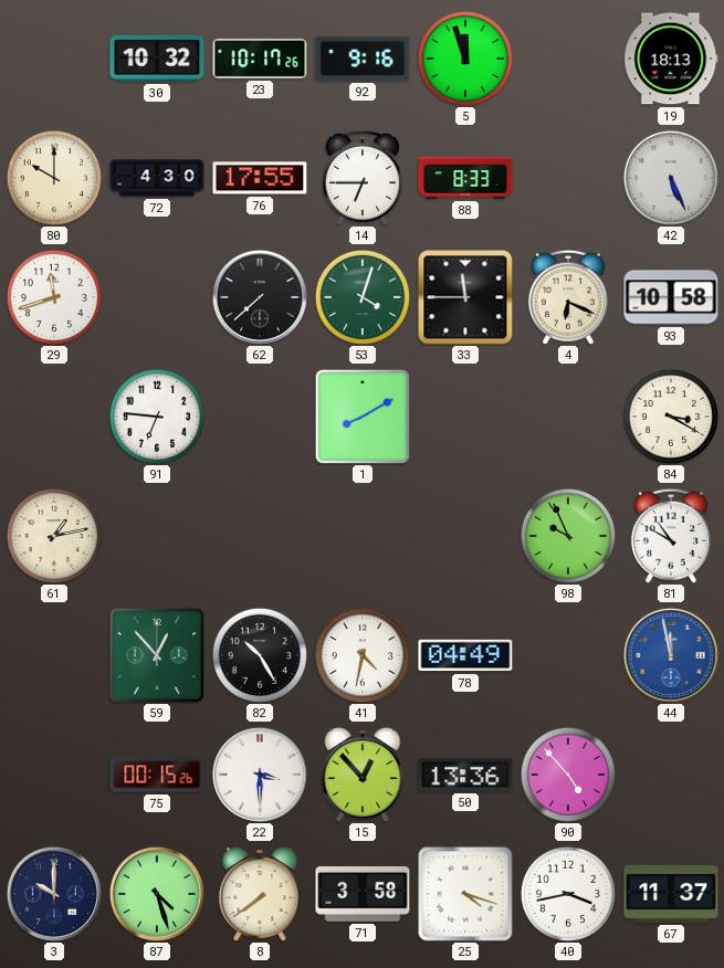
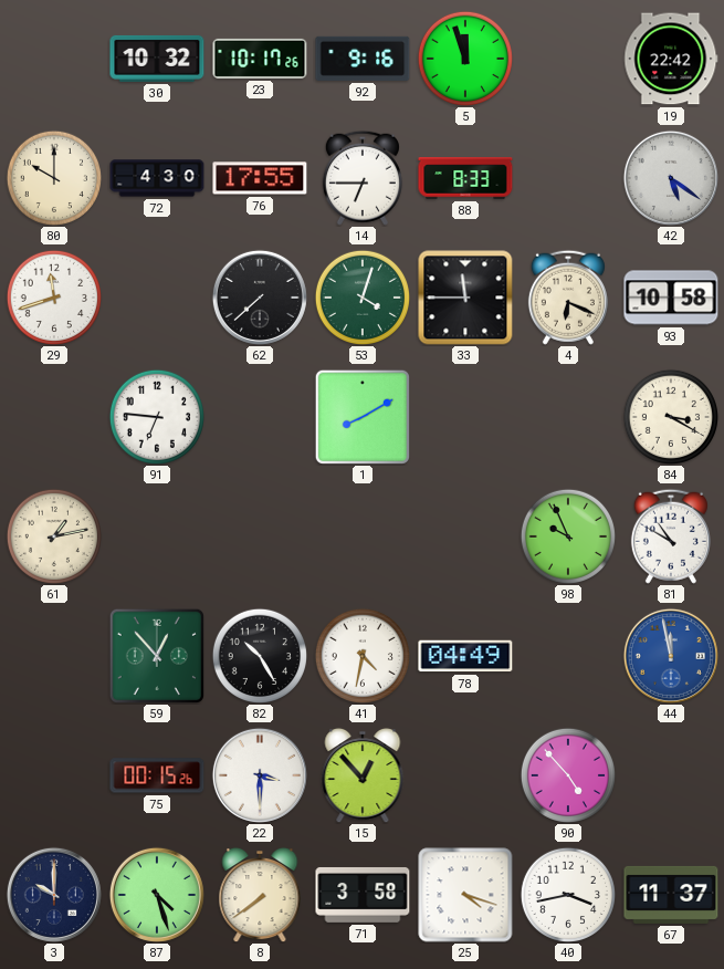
19: 18:13 -> 22:42
42: 5:26 -> 5:21
50: 13:36 -> none
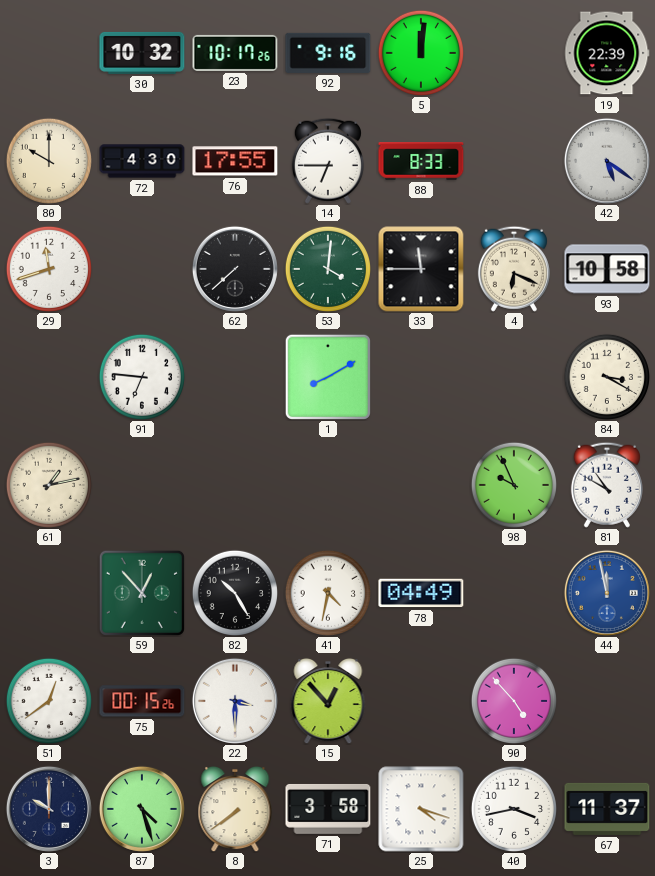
5: 11:57 -> 12:01
19: 22:42 -> 22:39
53: 4:03 -> 4:01
51: none -> 12:39
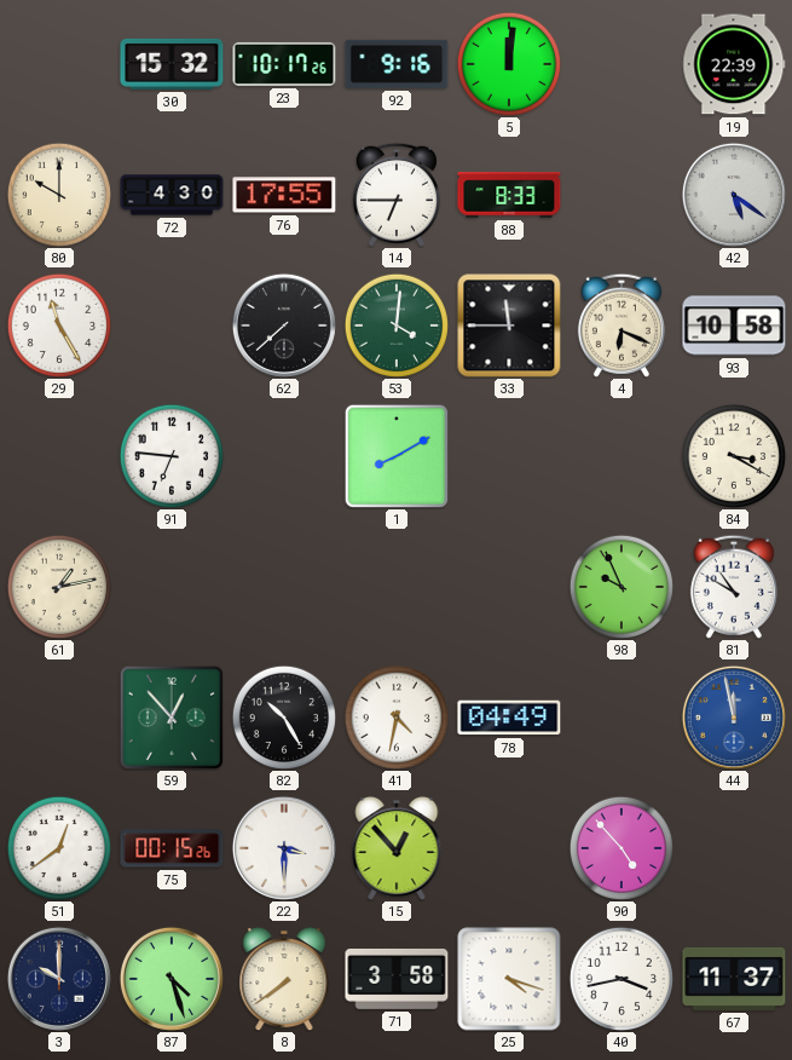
30: 10:32 -> 15:32
29: 11:42 -> 11:25
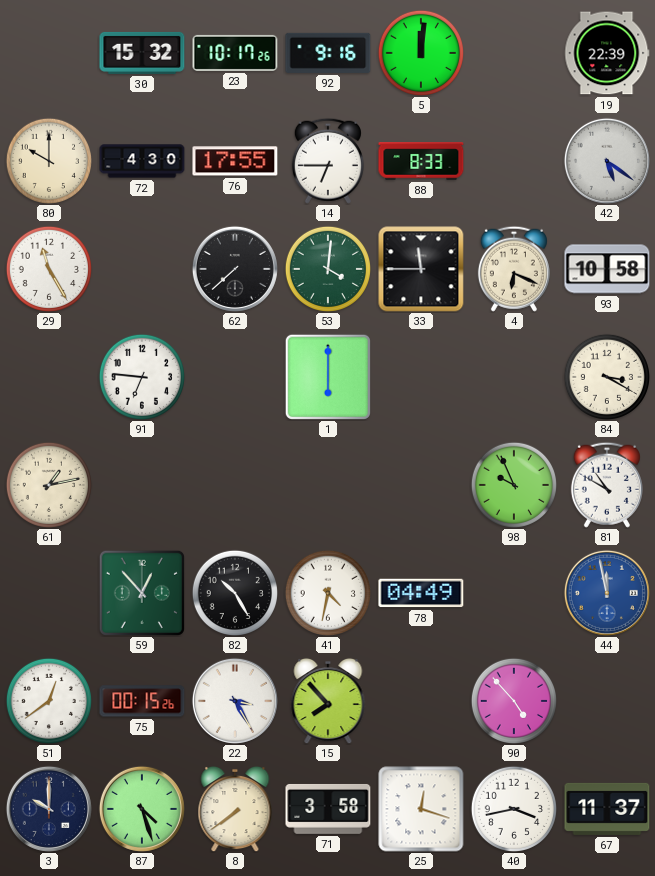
1: 8:10 -> 6:00
22: 3:30 -> 3:25
15: 12:53 -> 7:53
25: 4:18 -> 12:18
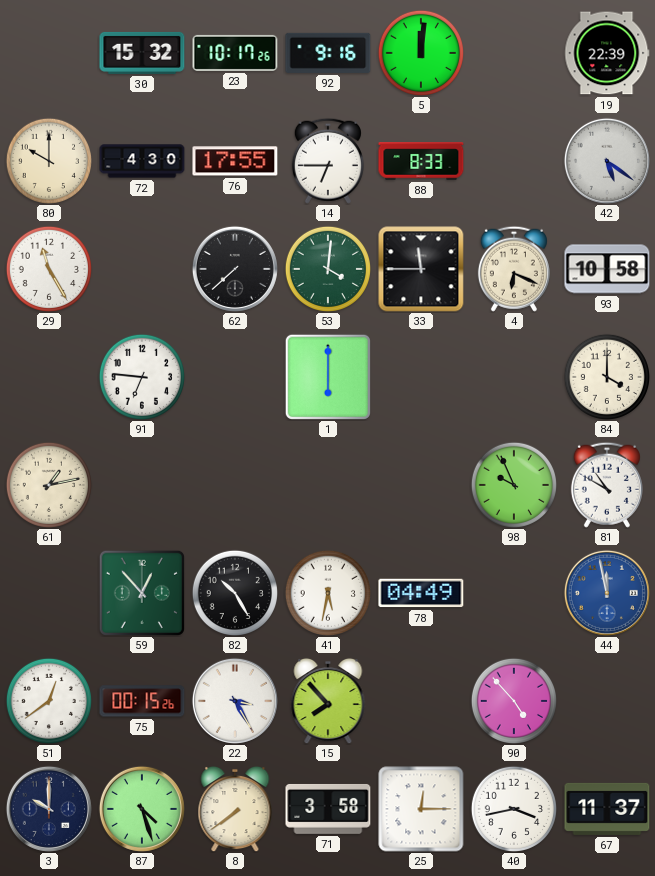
84: 3:20 -> 4:00
41: 4:32 -> 5:32
25: 12:18 -> 12:15
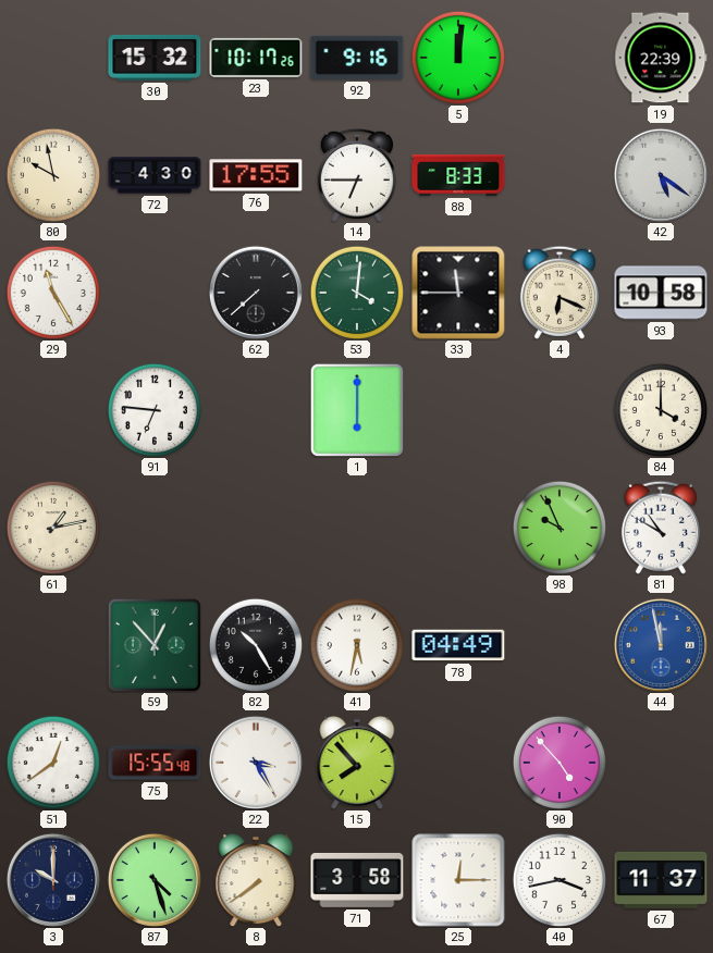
80: 10:00 -> 9:58
75: 00:15 -> 15:55
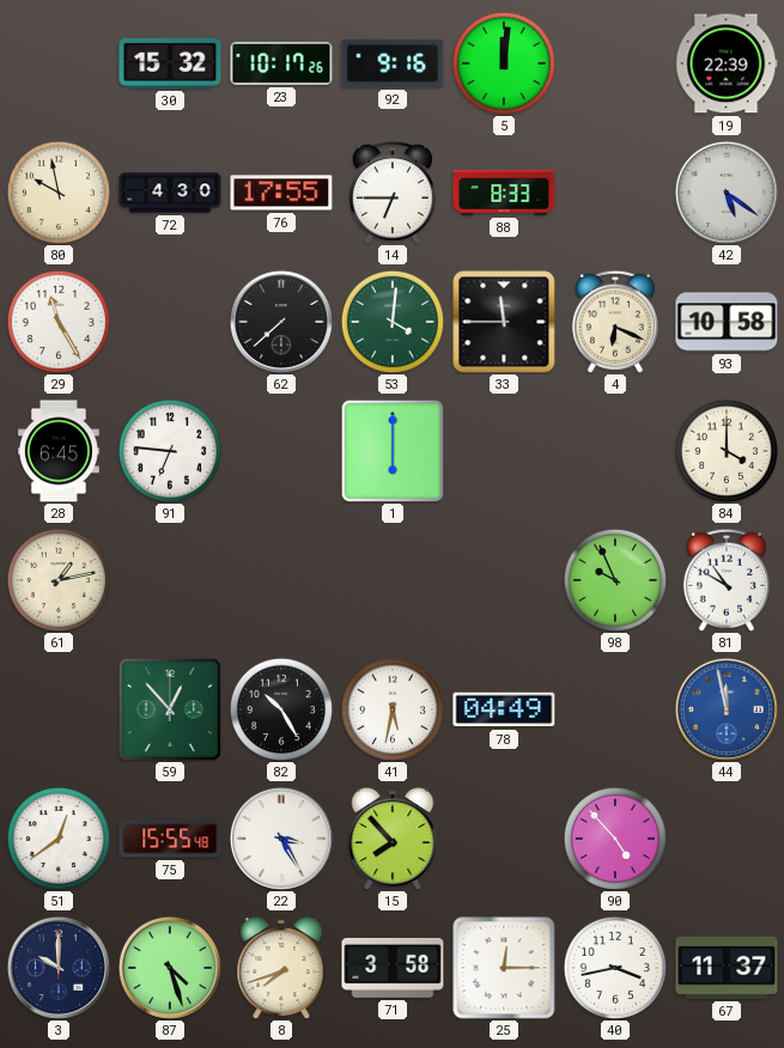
28: none -> 6:45
8: 7:39 -> 7:42
